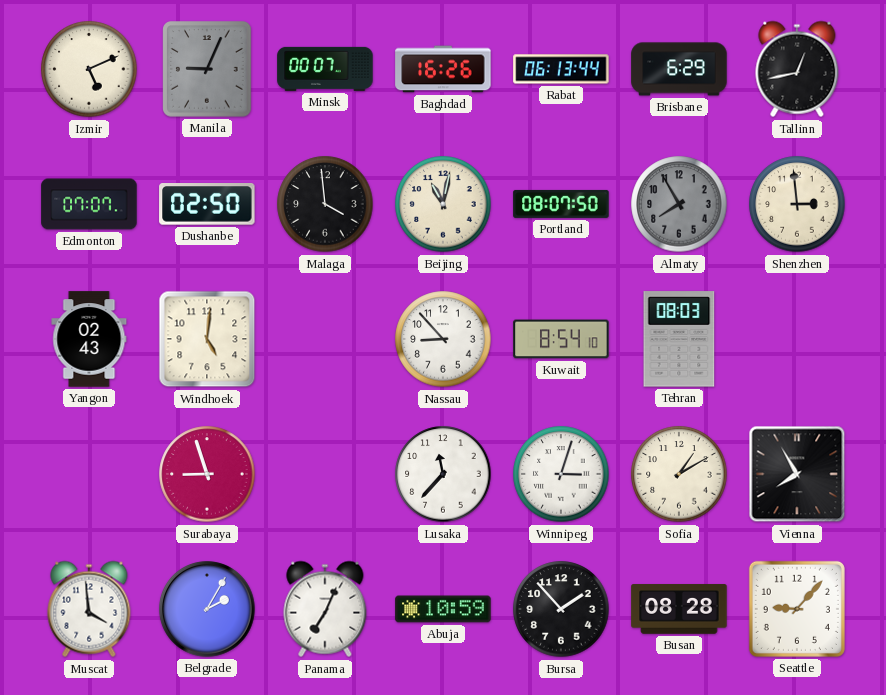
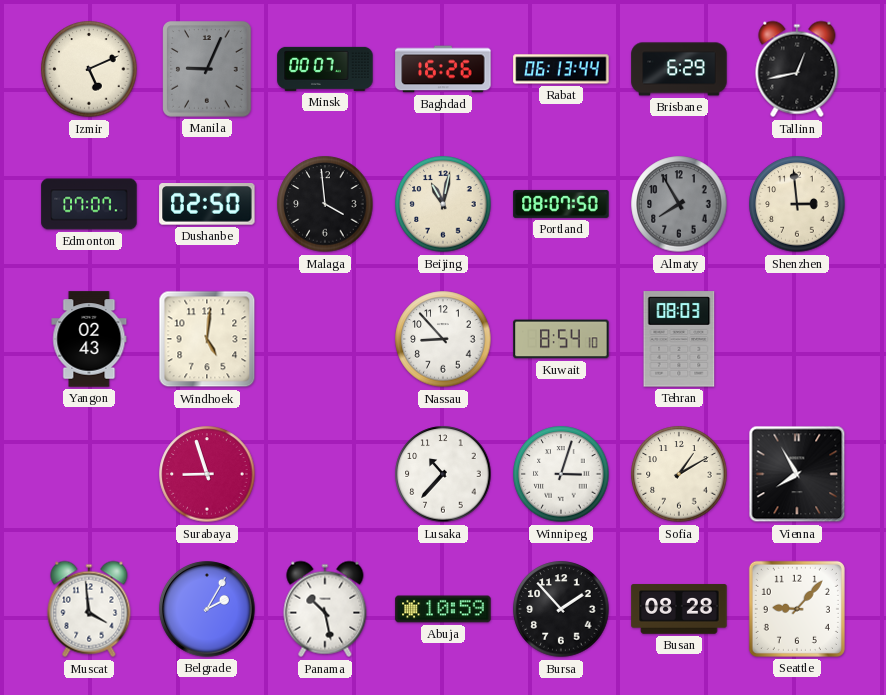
Lusaka: 11:37 -> 10:37
Panama: 7:04 -> 10:28
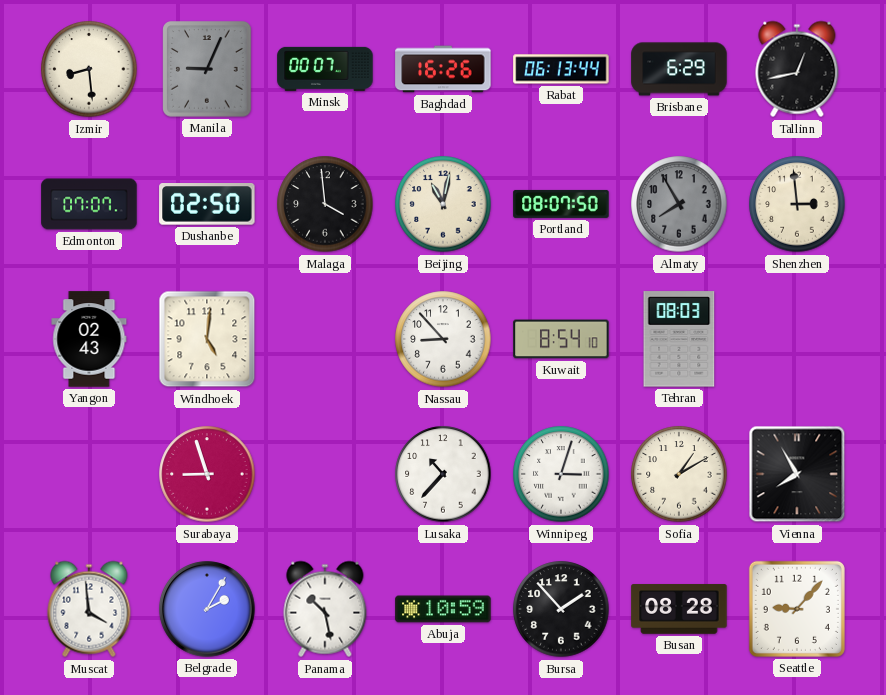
Izmir: 5:11 -> 8:29
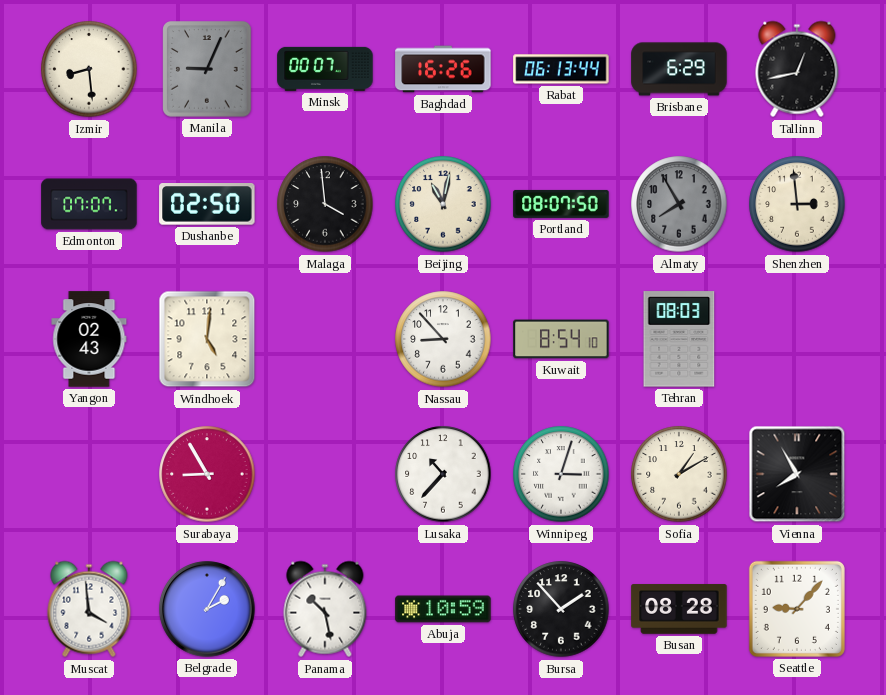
Surabaya: 8:57 -> 8:55
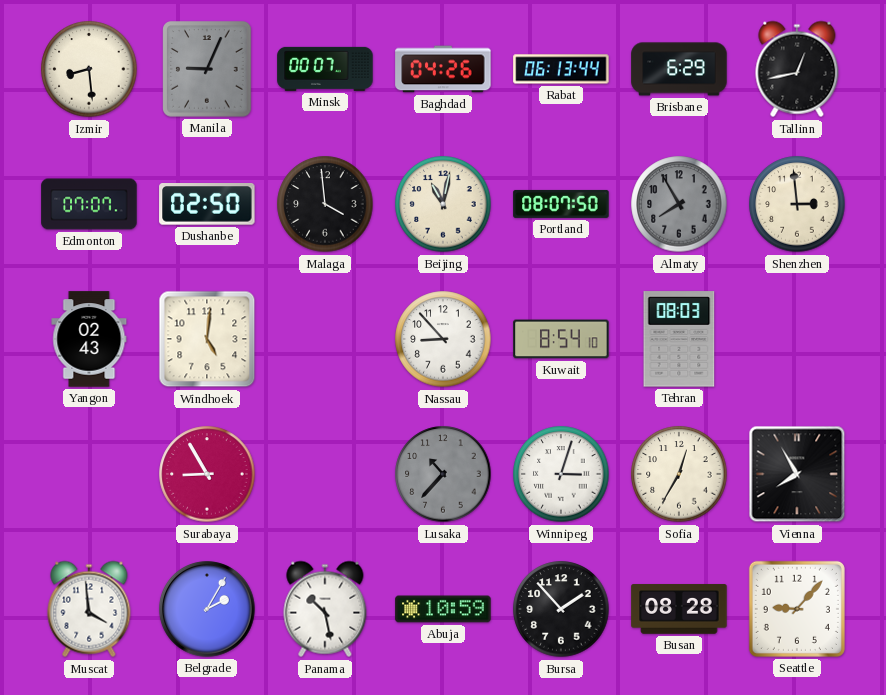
Baghdad: 16:26 -> 04:26
Lusaka dial: white -> grey
Sofia: 1:10 -> 12:35
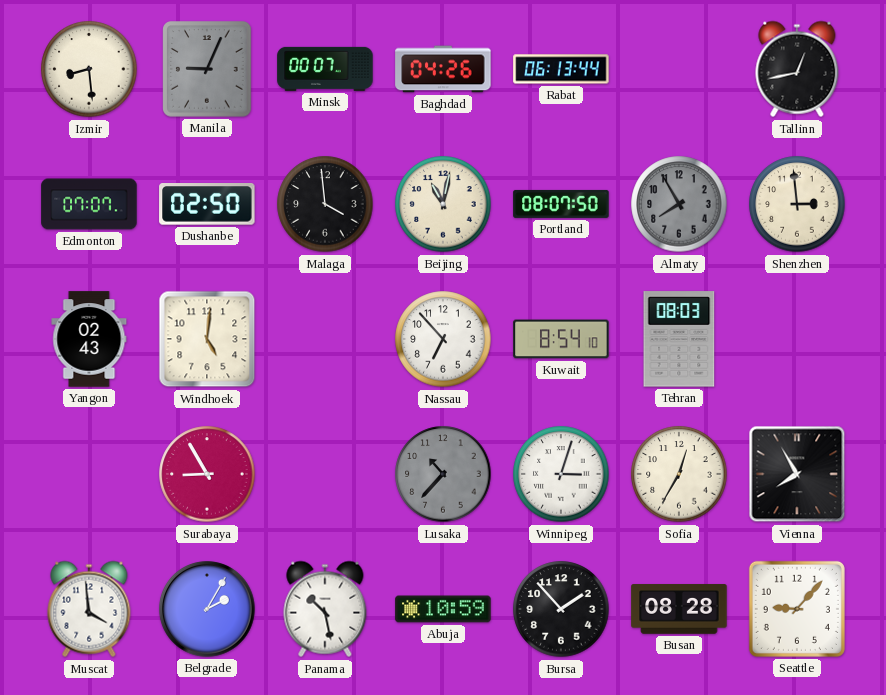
Brisbane: 6:29 -> none
Nassau: 8:53 -> 6:53
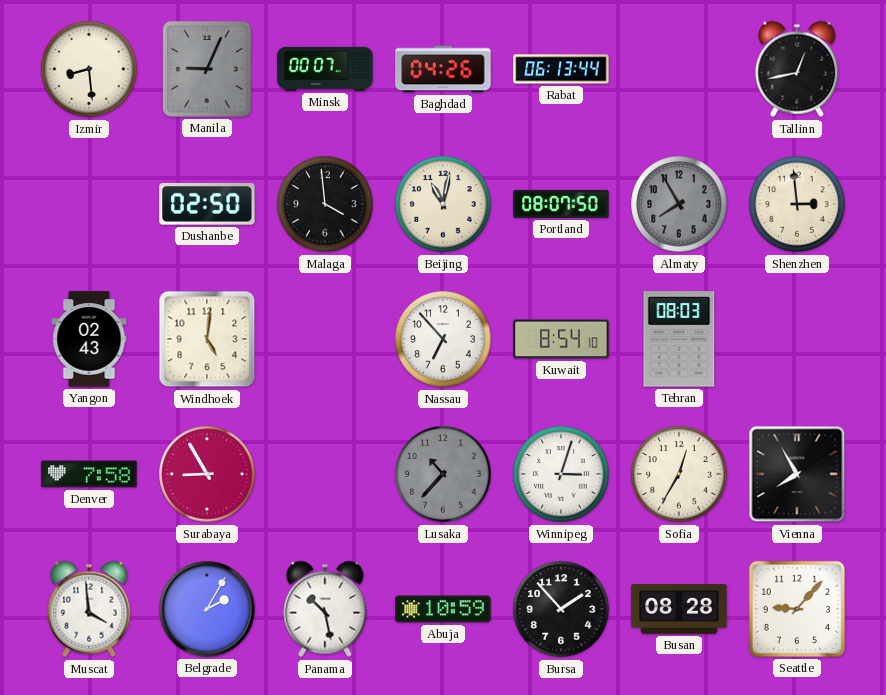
Edmonton: 07:07 -> none
Denver: none -> 7:58
